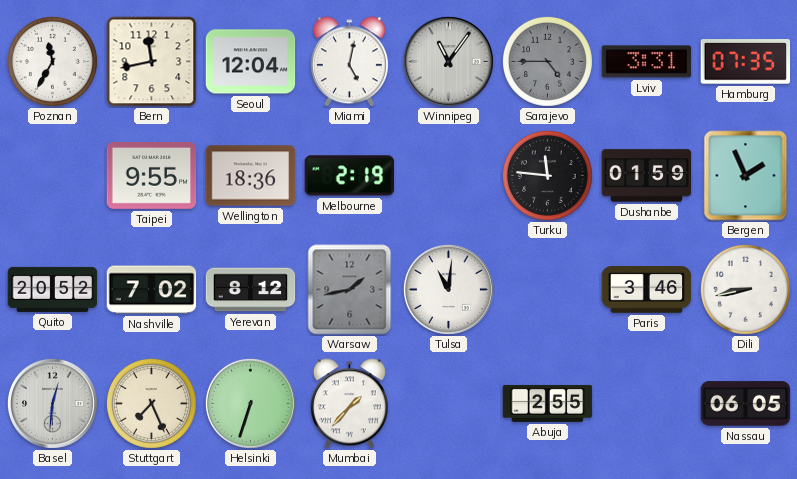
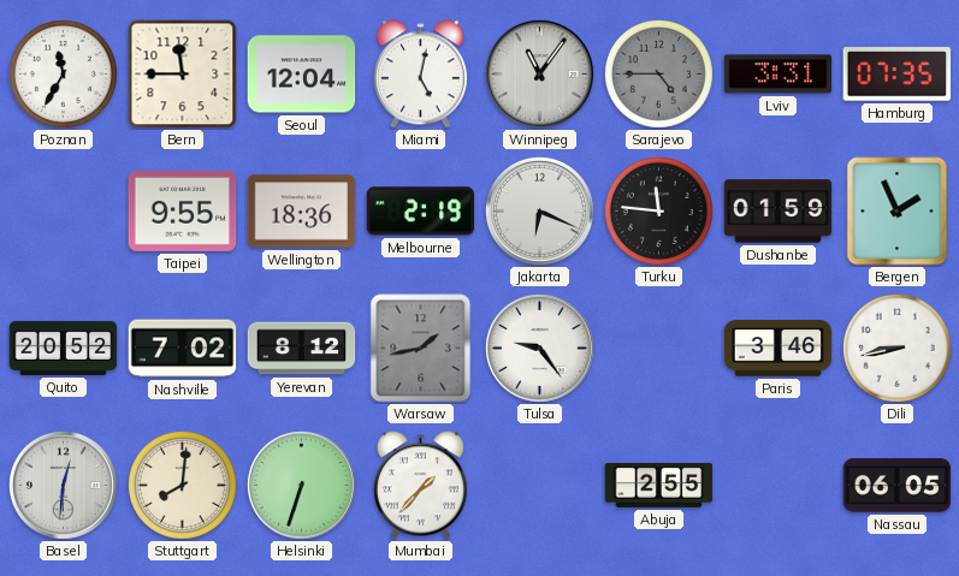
Bern: 11:43 -> 11:45
Jakarta: none -> 6:19
Tulsa: 11:01 -> 9:24
Stuttgart: 7:26 -> 8:01
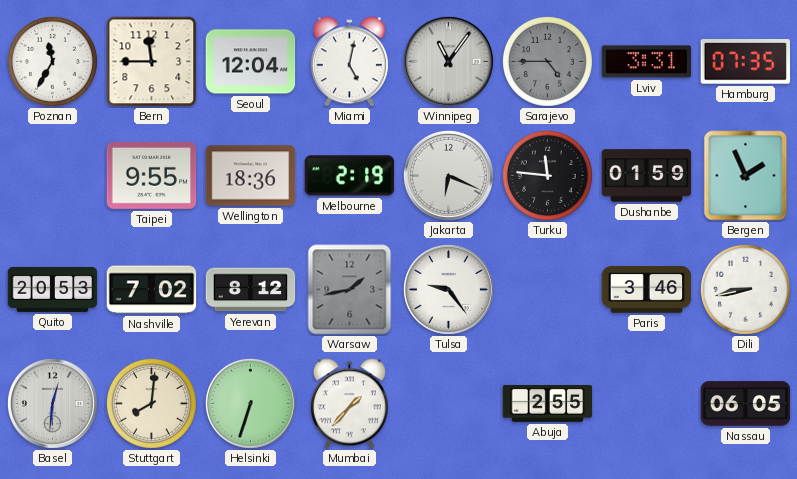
Quito: 20:52 -> 20:53
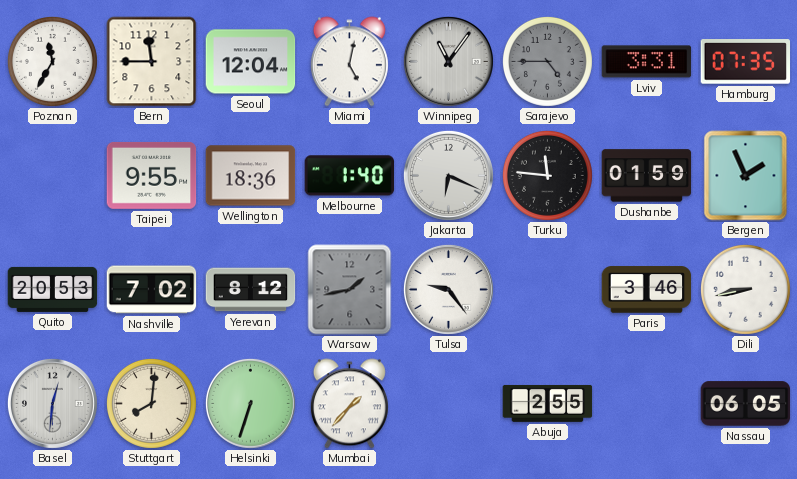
Melbourne: 2:19 -> 1:40
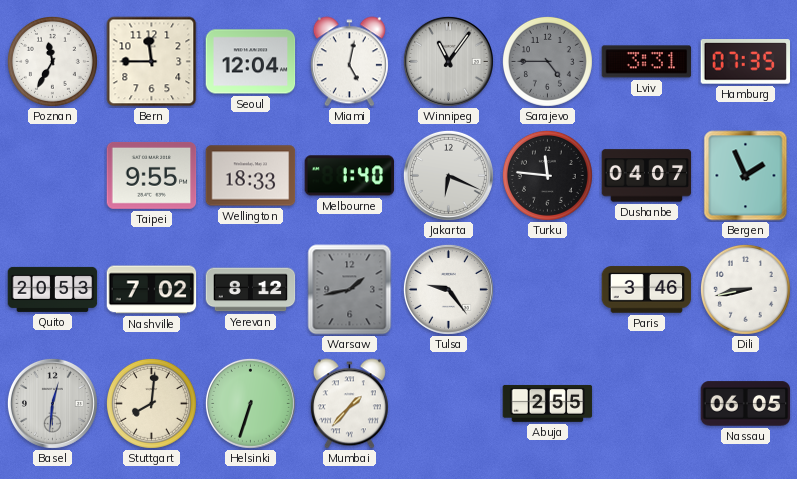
Wellington: 18:36 -> 18:33
Dushanbe: 01:59 -> 04:07
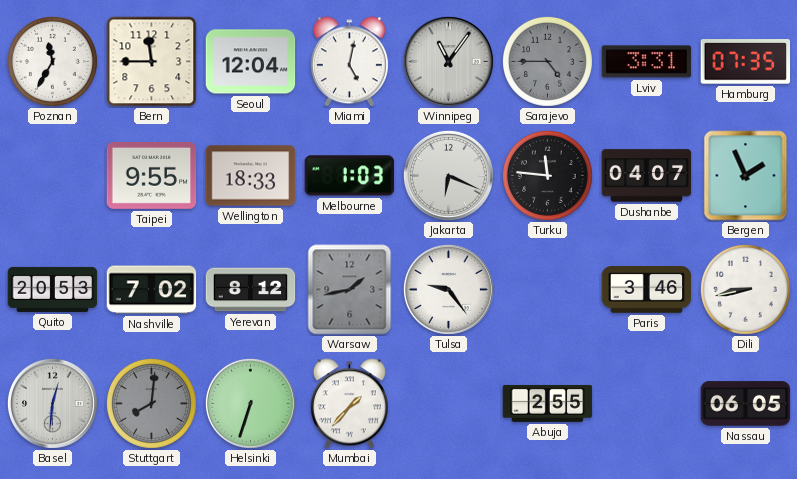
Melbourne: 1:40 -> 1:03
Stuttgart dial: cream -> grey
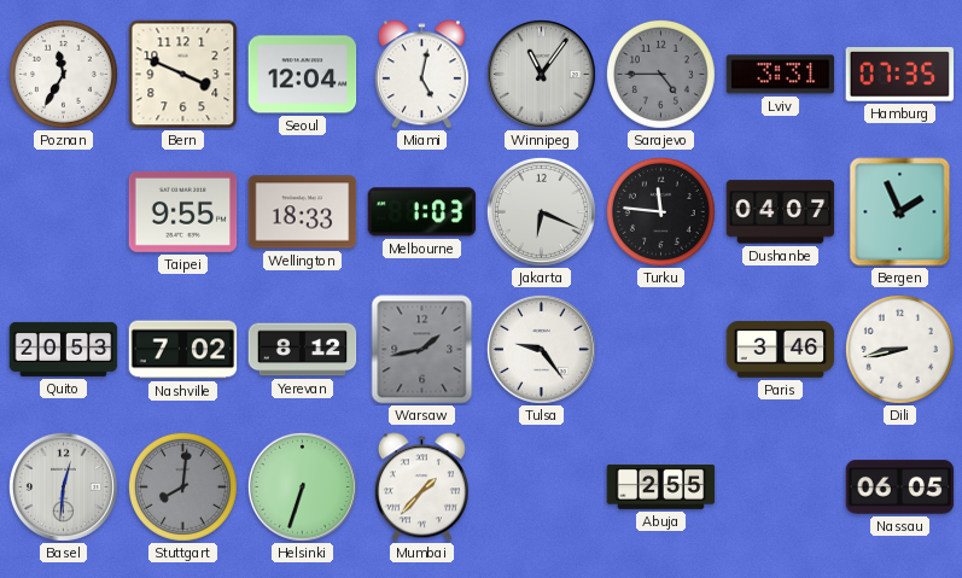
Bern: 11:45 -> 3:49
